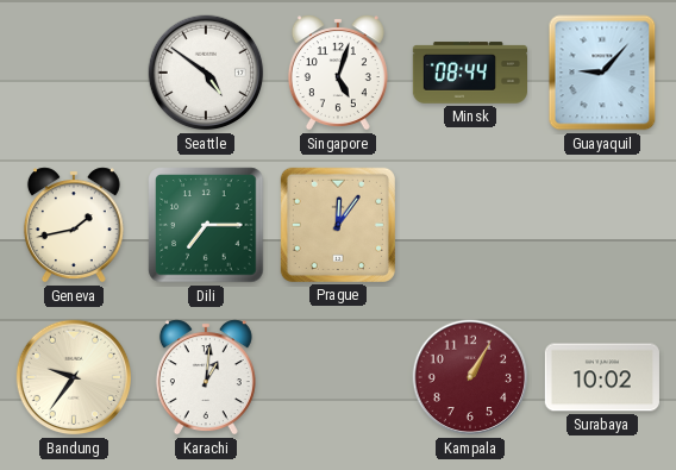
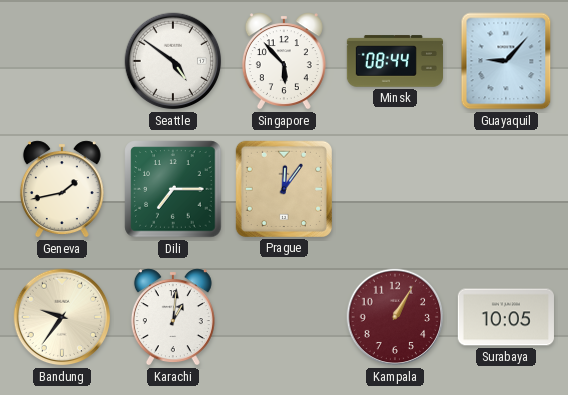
Singapore: 5:03 -> 5:53
Surabaya: 10:02 -> 10:05
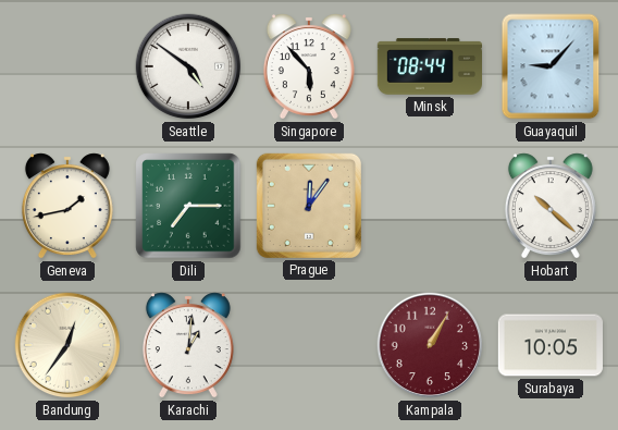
Hobart: none -> 10:22
Bandung: 9:36 -> 12:36
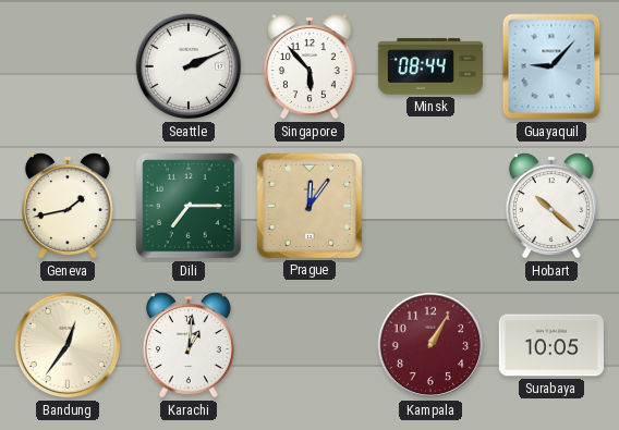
Seattle: 4:51 -> 2:11
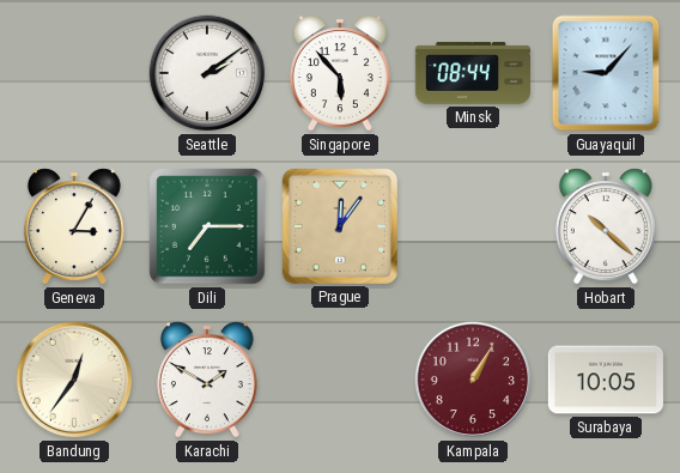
Seattle: 2:11 -> 2:09
Geneva: 1:43 -> 3:05
Karachi: 1:01 -> 1:50
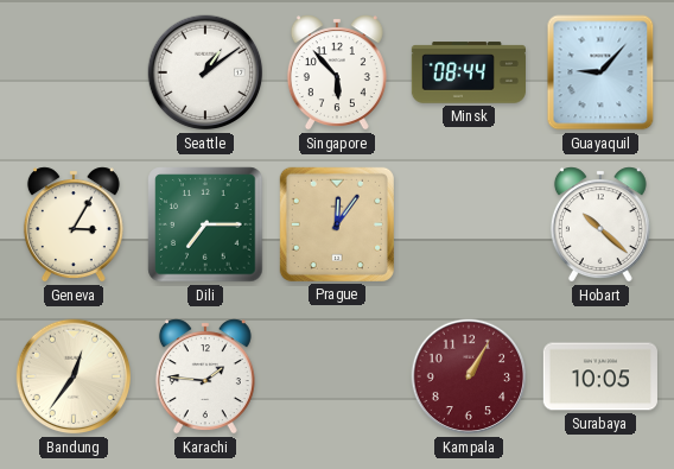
Seattle: 2:09 -> 1:09
Karachi: 1:50 -> 1:46
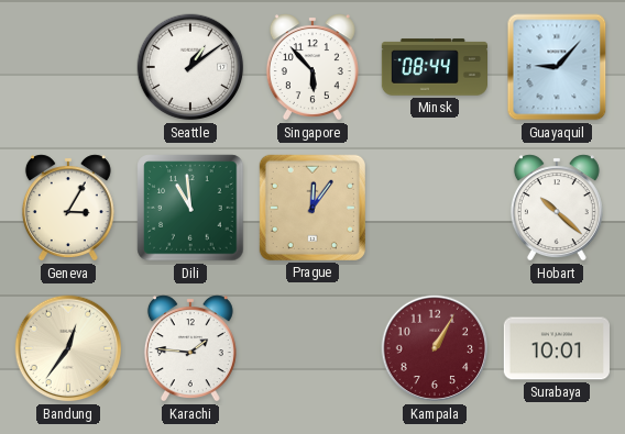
Dili: 7:15 -> 10:59
Surabaya: 10:05 -> 10:01
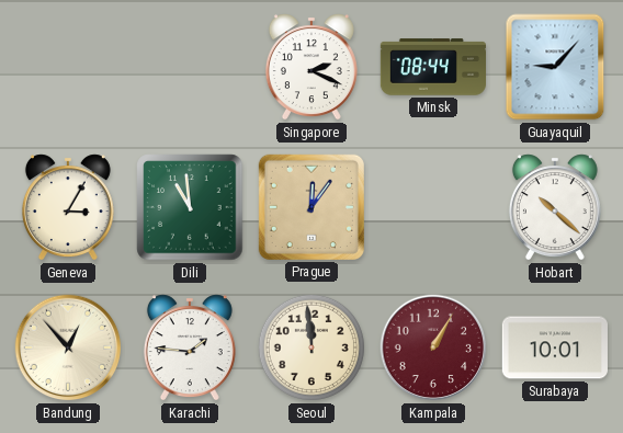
Seattle: 1:09 -> none
Singapore: 5:53 -> 2:19
Bandung: 12:36 -> 12:53
Seoul: none -> 11:59
